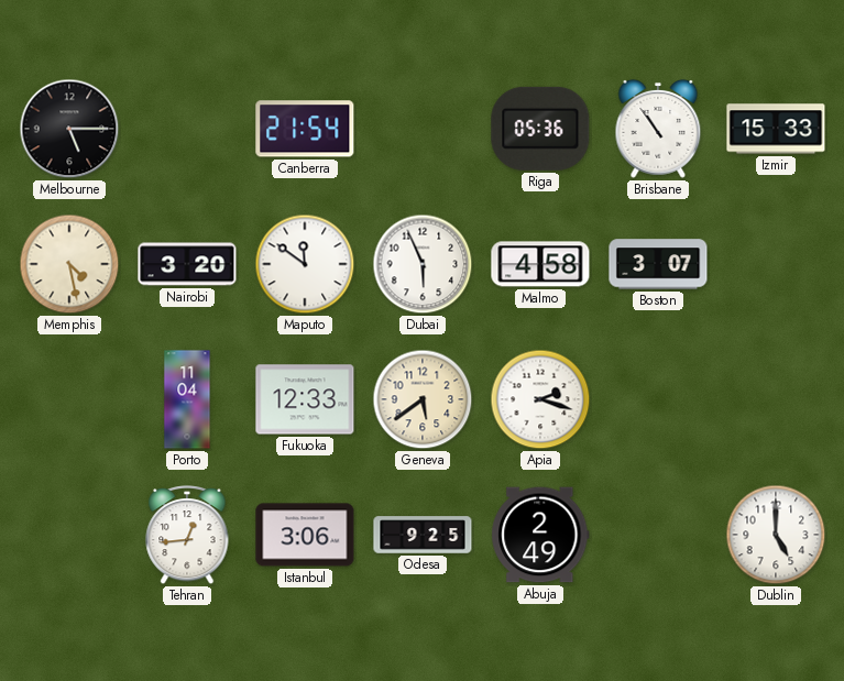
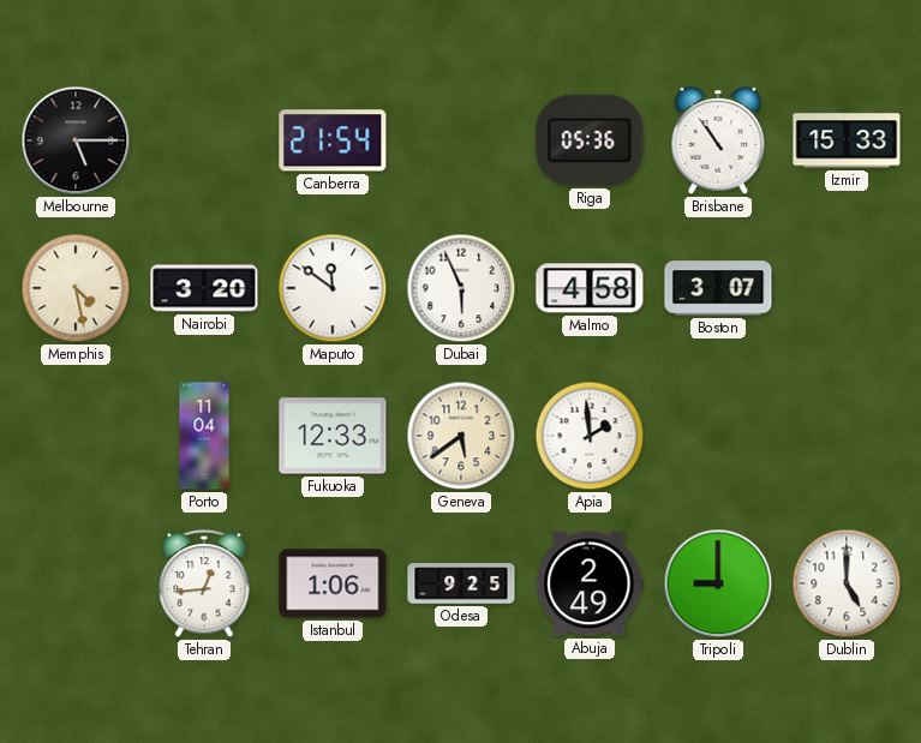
Apia: 2:18 -> 1:59
Istanbul: 3:06 -> 1:06
Tripoli: none -> 9:00
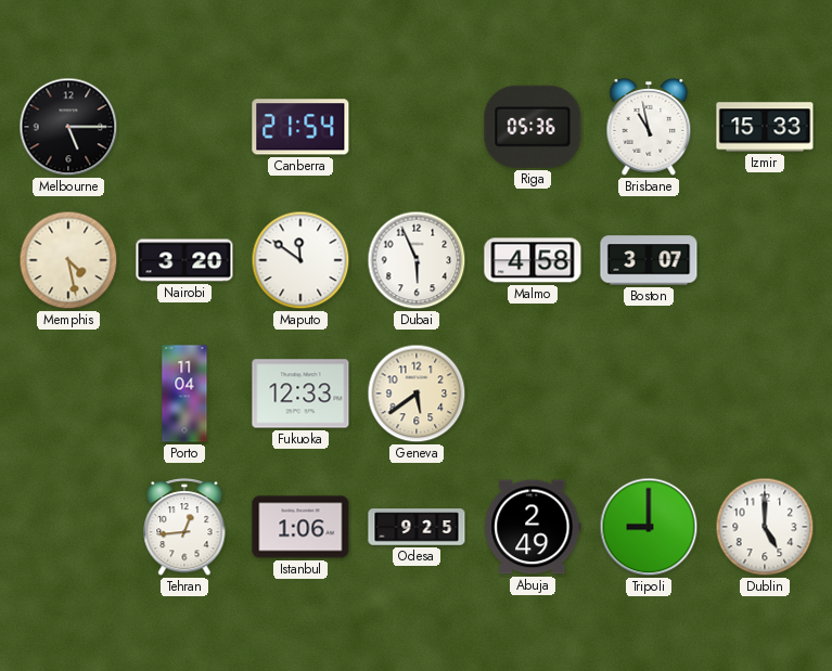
Brisbane: 10:54 -> 10:58
Apia: 1:59 -> none
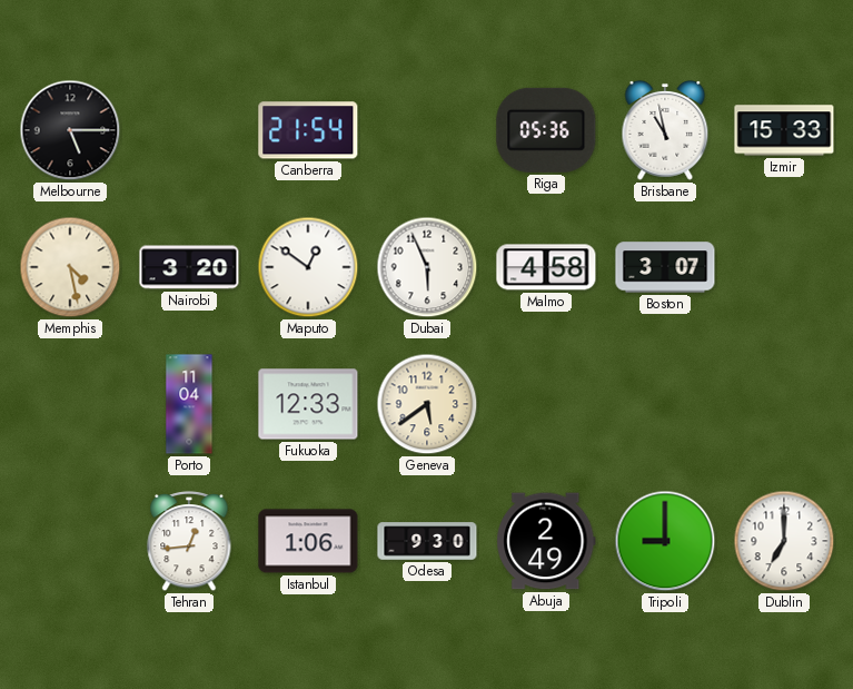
Maputo: 11:51 -> 12:51
Odesa: 9:25 -> 9:30
Dublin: 5:00 -> 7:00
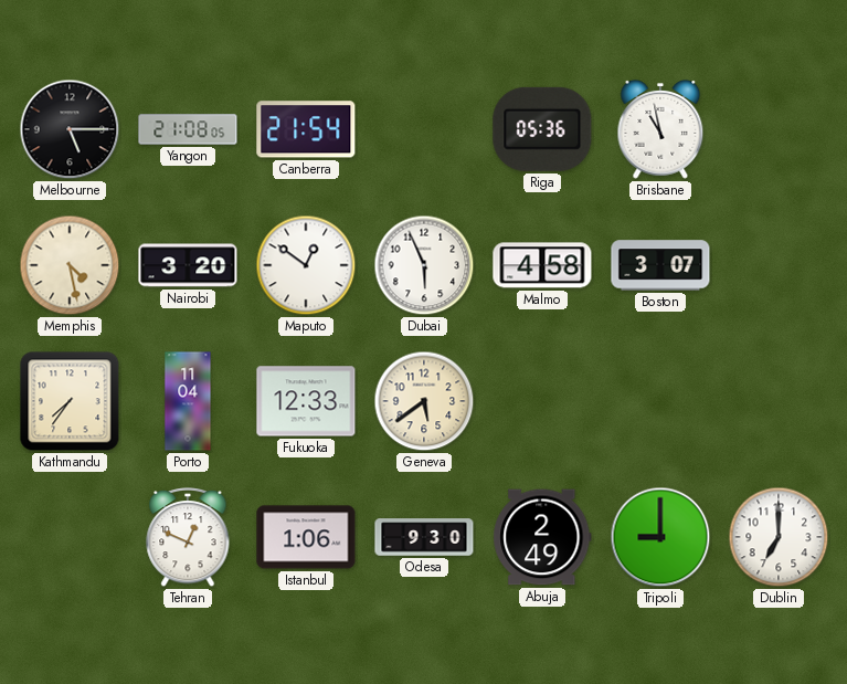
Yangon: none -> 21:08
Izmir: 15:33 -> none
Kathmandu: none -> 7:36
Tehran: 12:44 -> 12:49
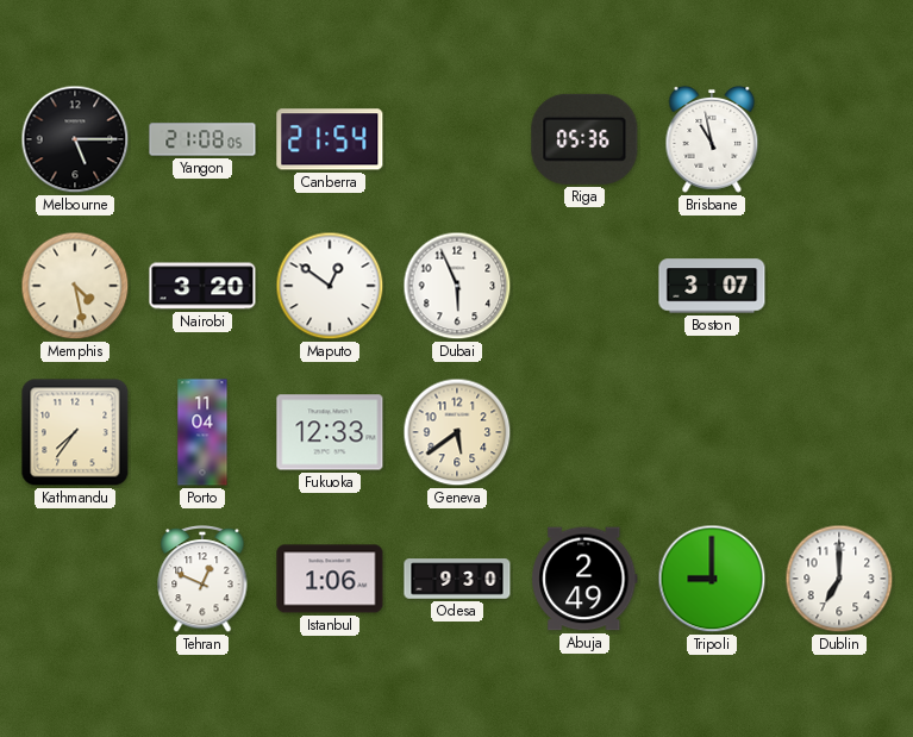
Malmo: 4:58 -> none
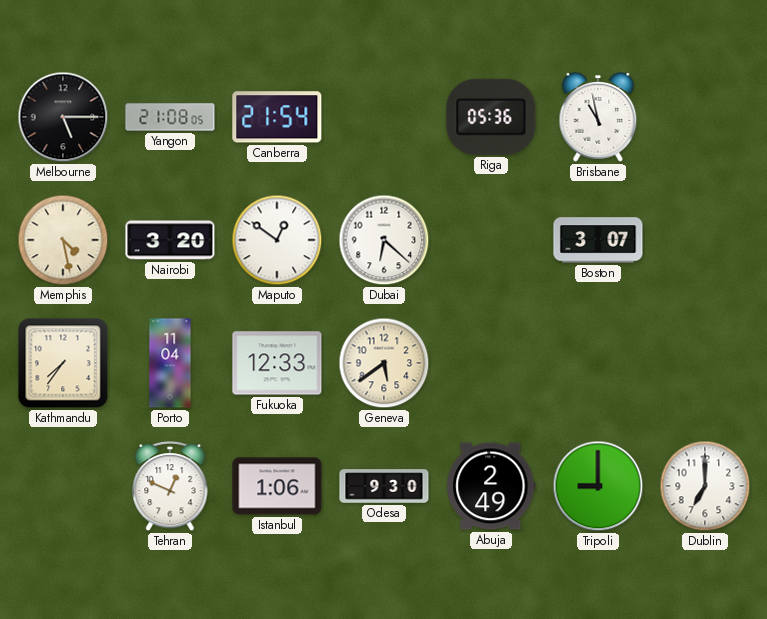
Dubai: 5:56 -> 6:22
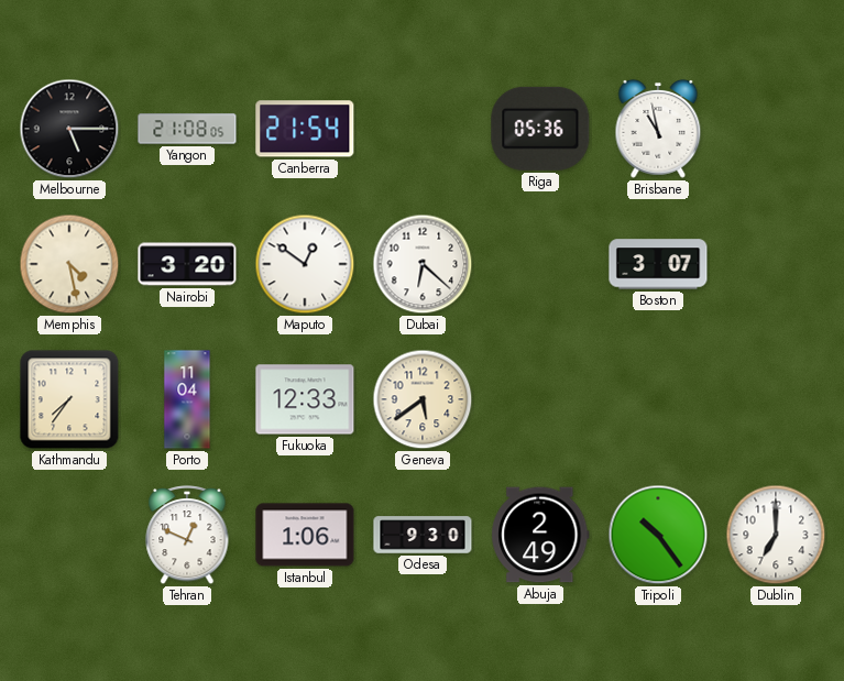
Tripoli: 9:00 -> 10:24
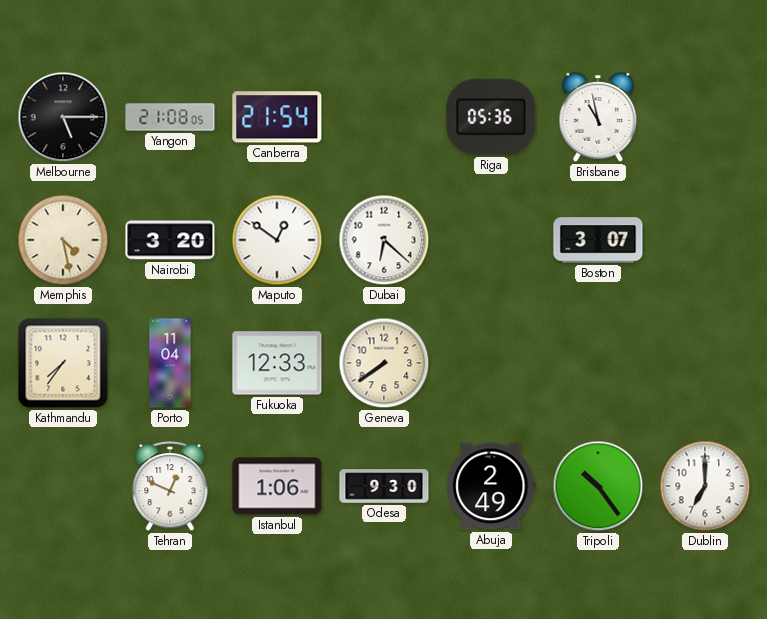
Geneva: 5:39 -> 7:39
